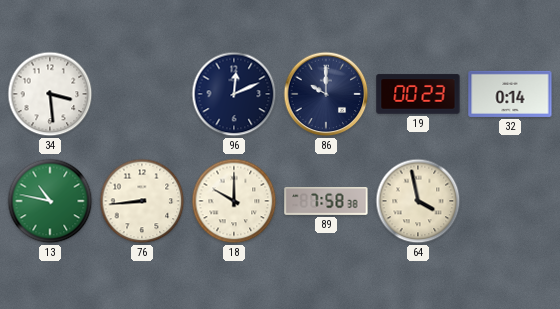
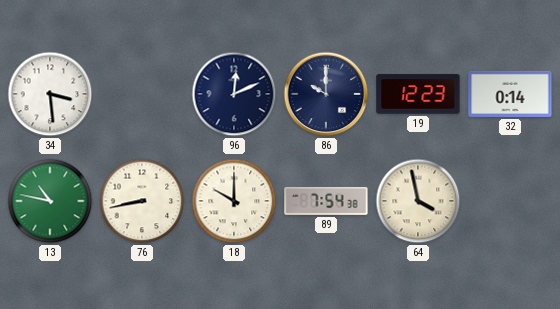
19: 00:23 -> 12:23
76: 8:44 -> 8:43
89: 7:58 -> 7:54
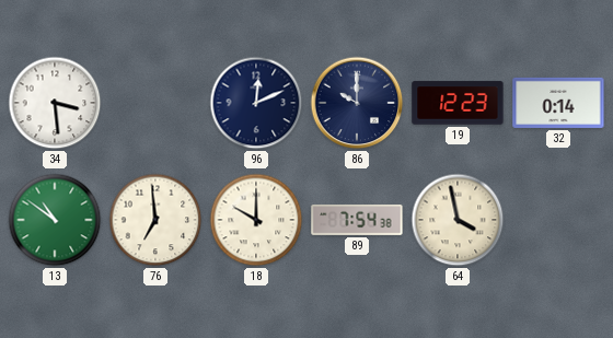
13: 10:47 -> 10:51
76: 8:43 -> 6:59
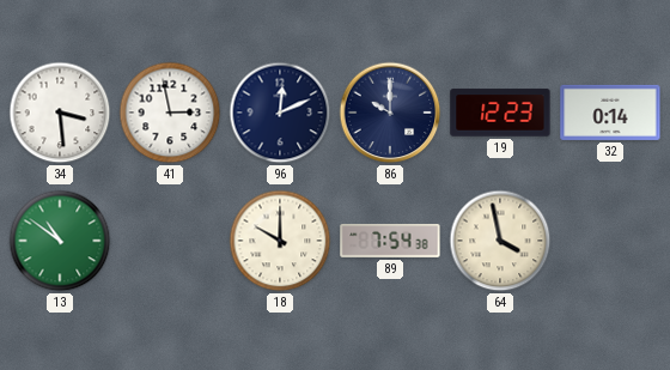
41: none -> 2:58
76: 6:59 -> none
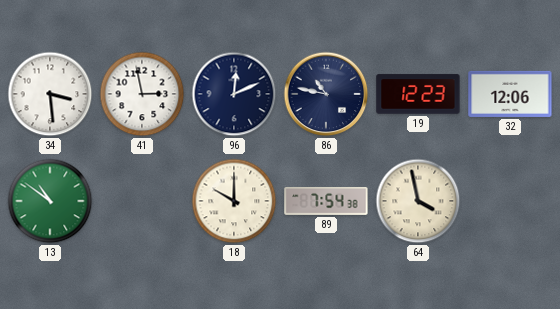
86: 10:00 -> 10:47
32: 0:14 -> 12:06
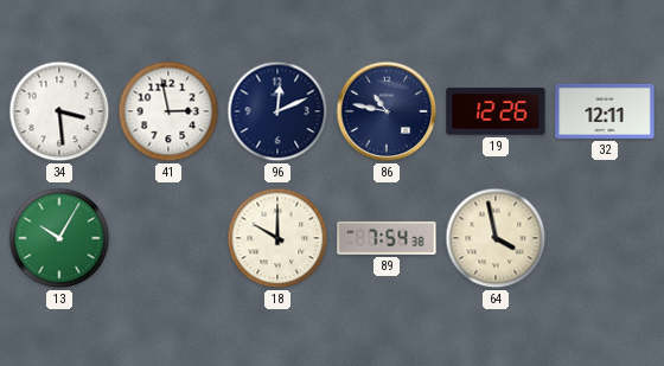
19: 12:23 -> 12:26
32: 12:06 -> 12:11
13: 10:51 -> 10:05
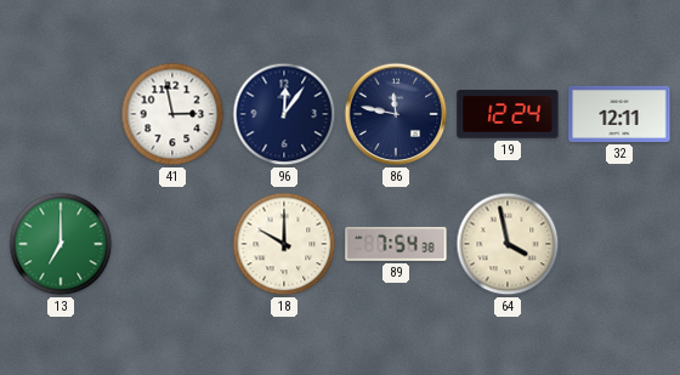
34: 3:29 -> none
96: 12:11 -> 12:06
86: 10:47 -> 11:47
19: 12:26 -> 12:24
13: 10:05 -> 7:00
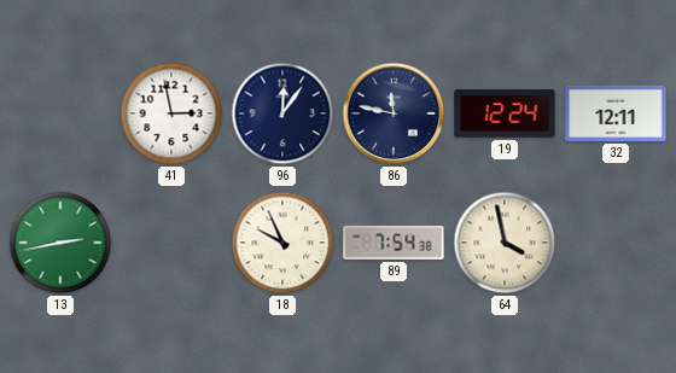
13: 7:00 -> 2:43
18: 10:00 -> 9:56
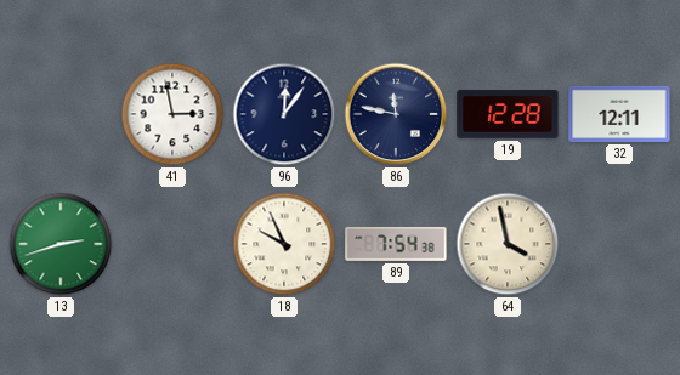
19: 12:24 -> 12:28
13: 2:43 -> 2:42
